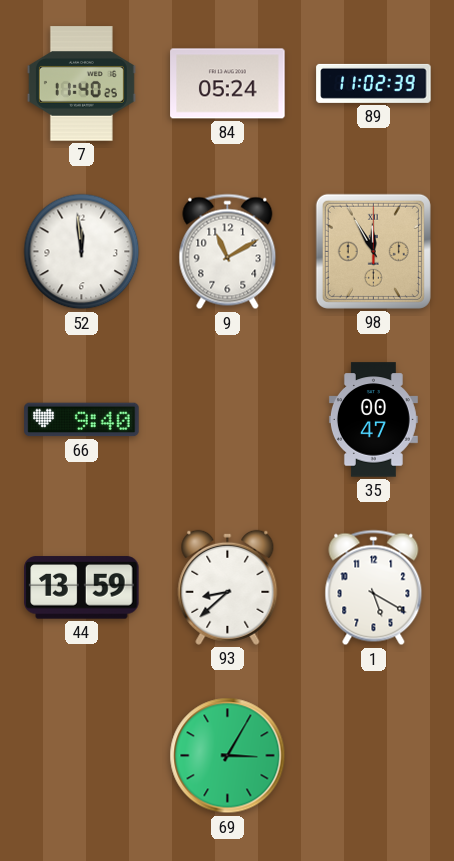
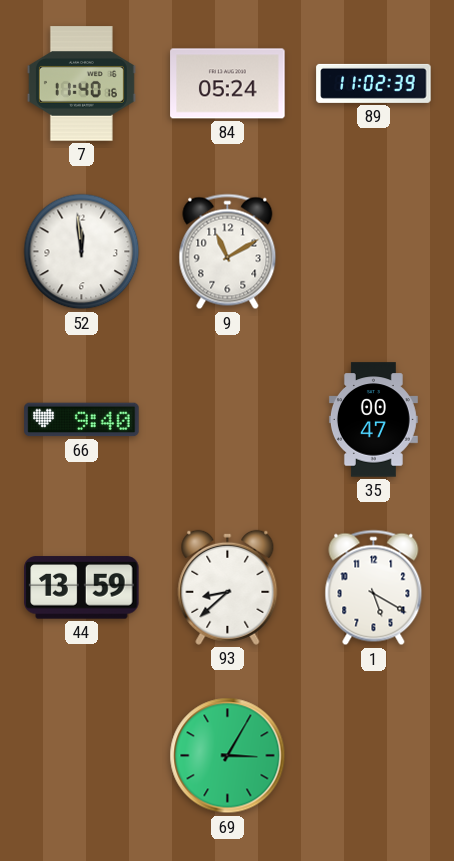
7: 11:40:25 -> 11:40:16
98: 11:55 -> none
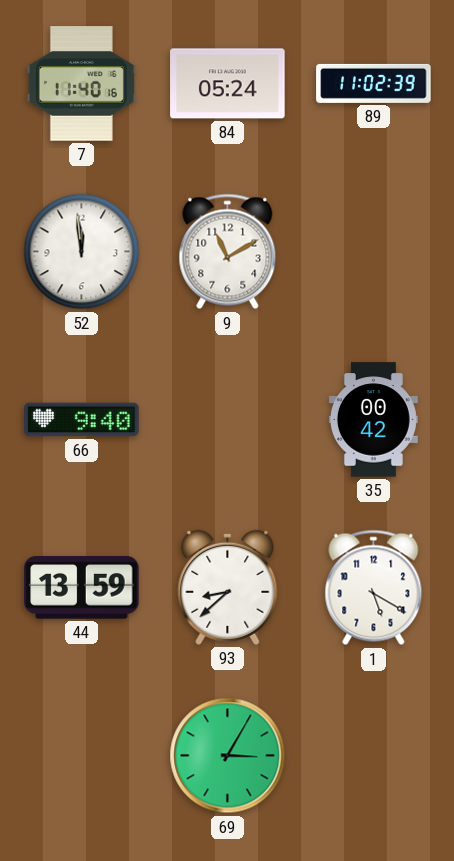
35: 00:47 -> 00:42
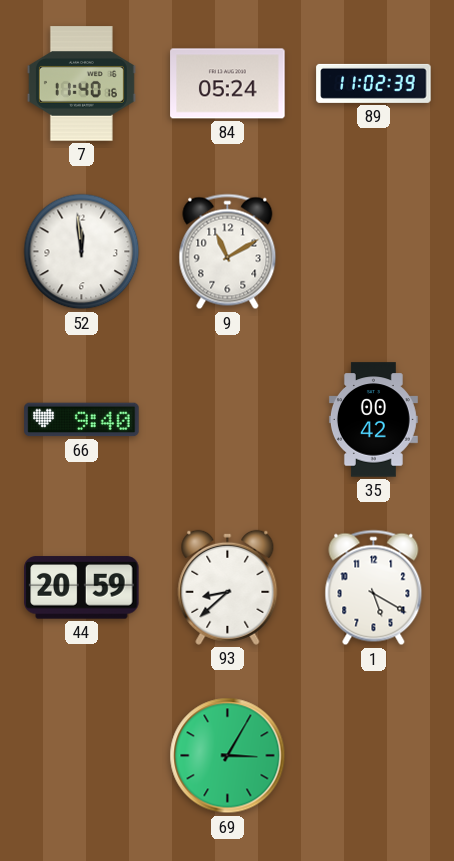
44: 13:59 -> 20:59
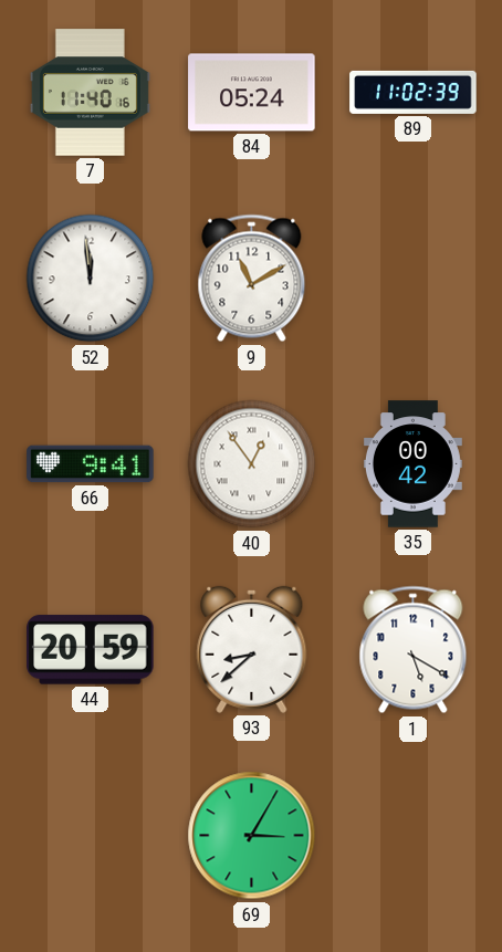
66: 9:40 -> 9:41
40: none -> 12:54
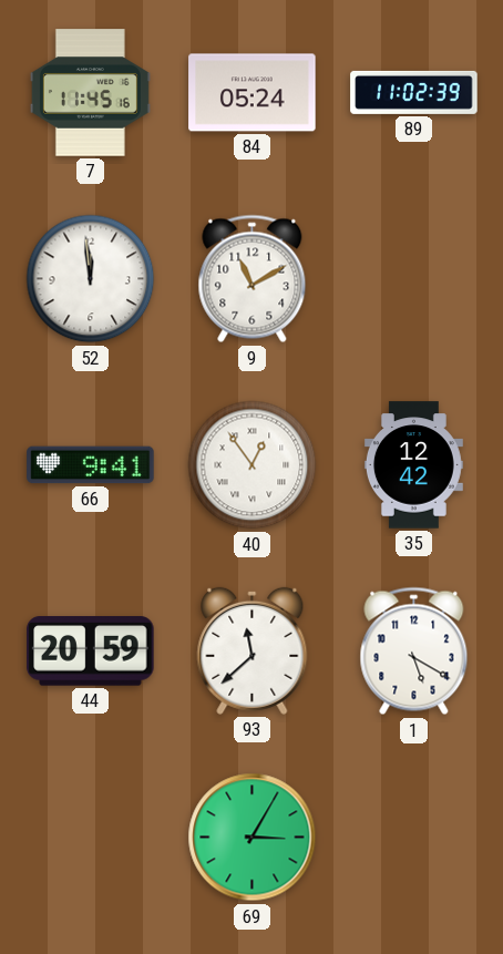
7: 11:40 -> 11:45
35: 00:42 -> 12:42
93: 8:38 -> 11:38
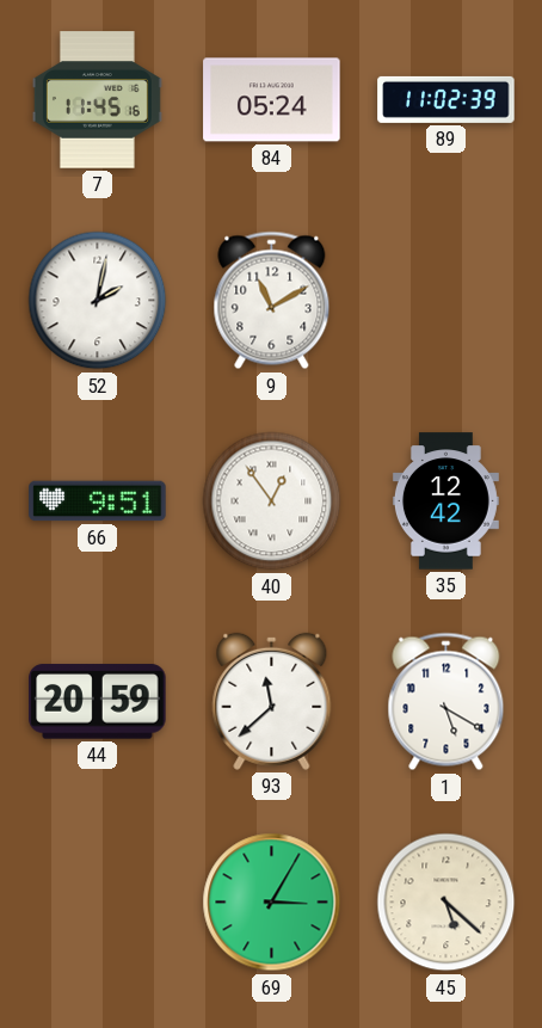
52: 11:59 -> 2:02
66: 9:41 -> 9:51
45: none -> 5:22
